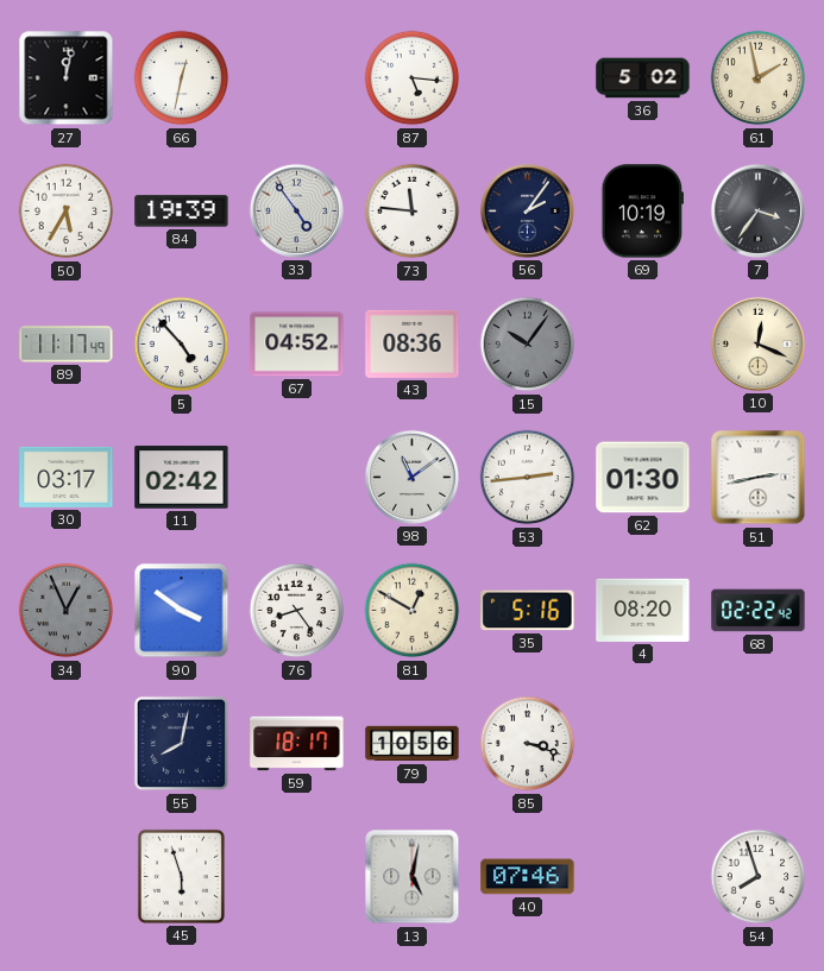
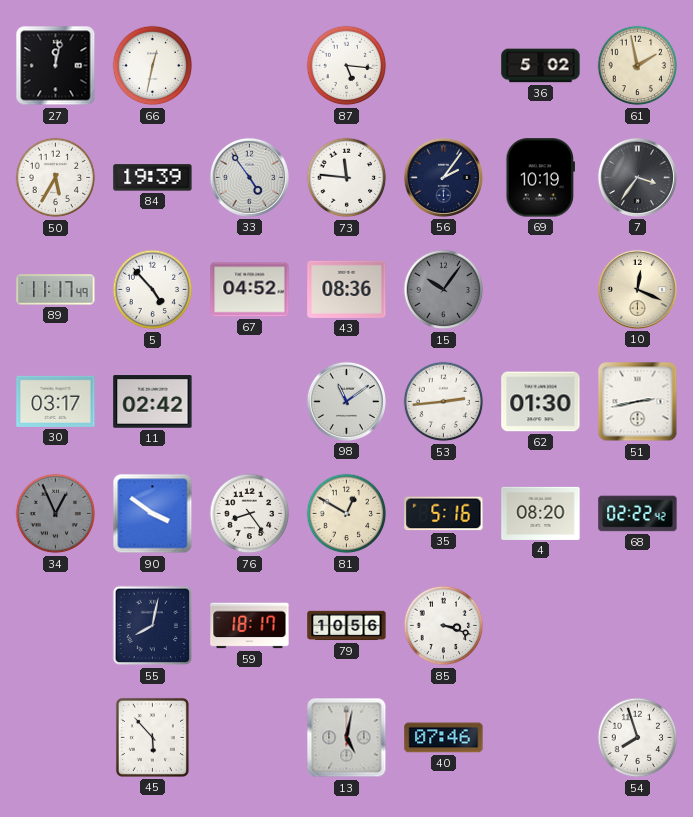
45: 5:57 -> 5:53
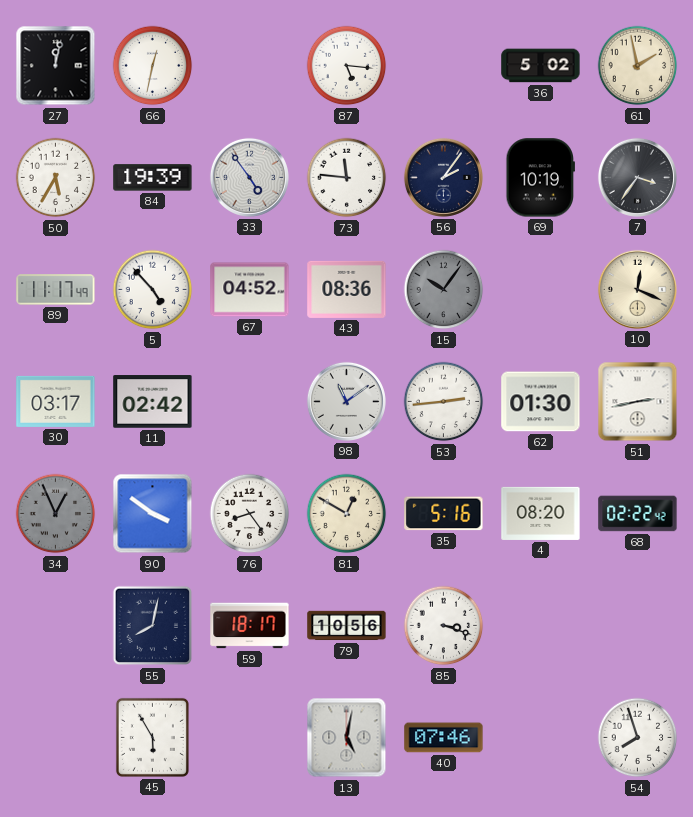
45: 5:53 -> 5:55
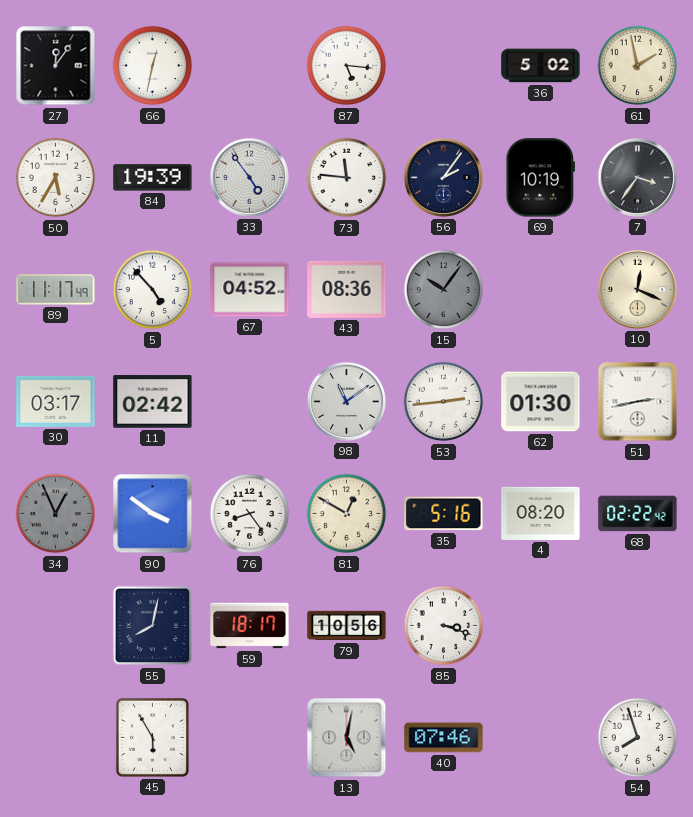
27: 12:02 -> 12:06
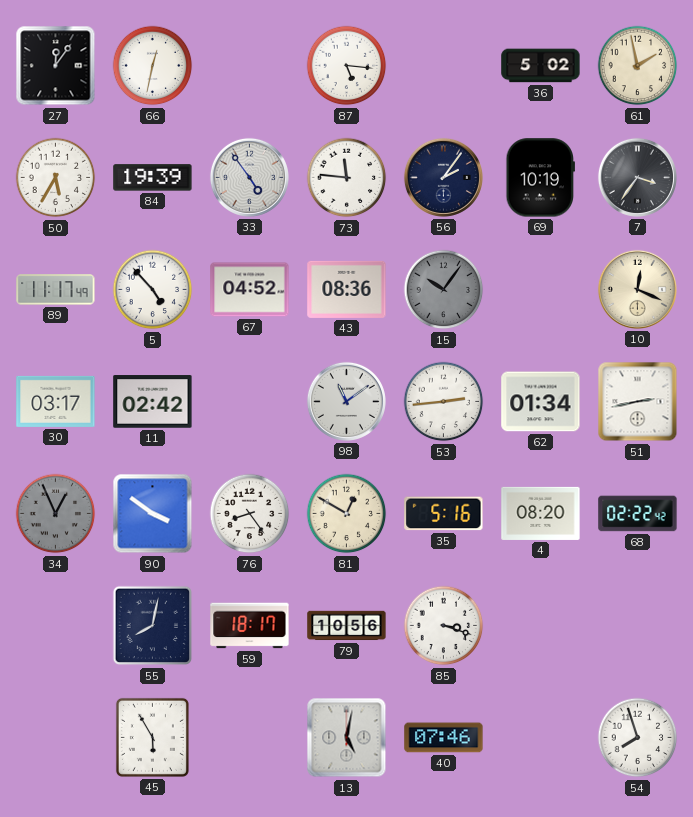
62: 01:30 -> 01:34
